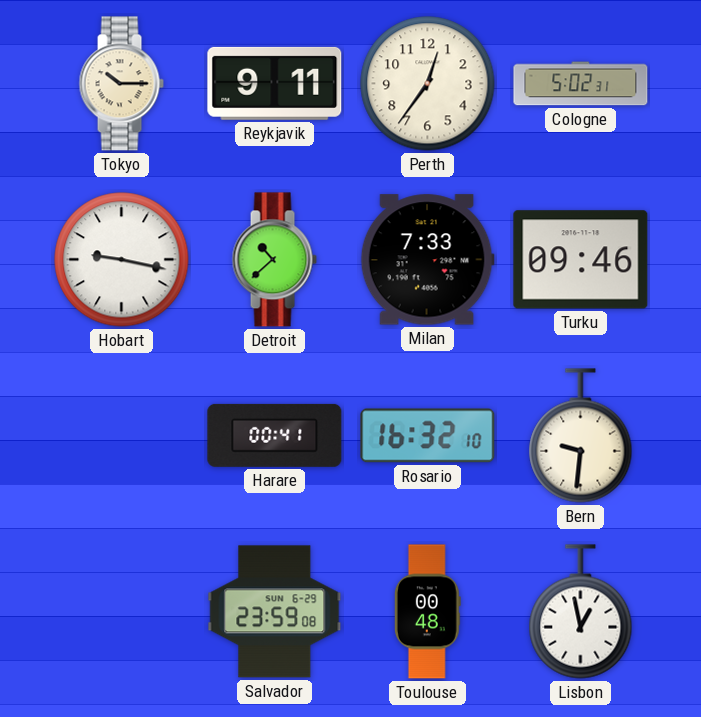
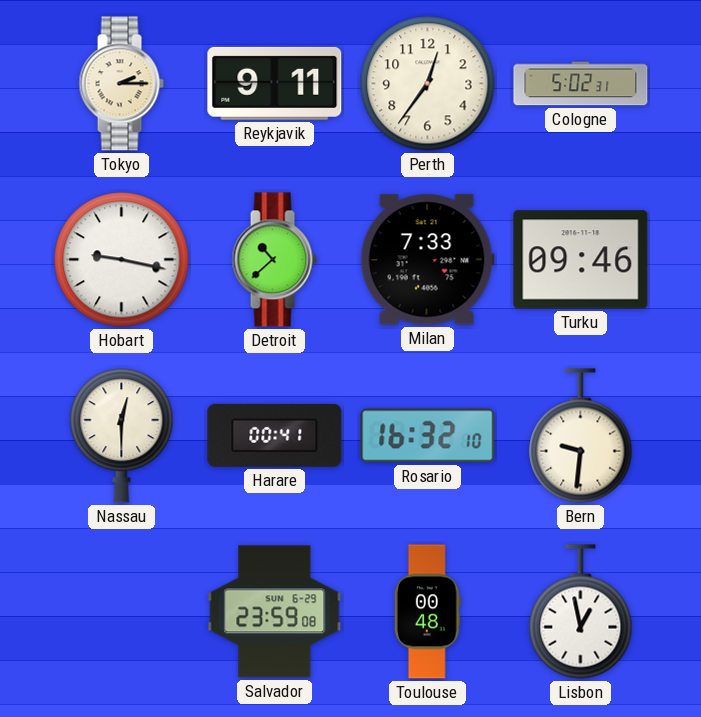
Tokyo: 10:15 -> 2:15
Nassau: none -> 12:30
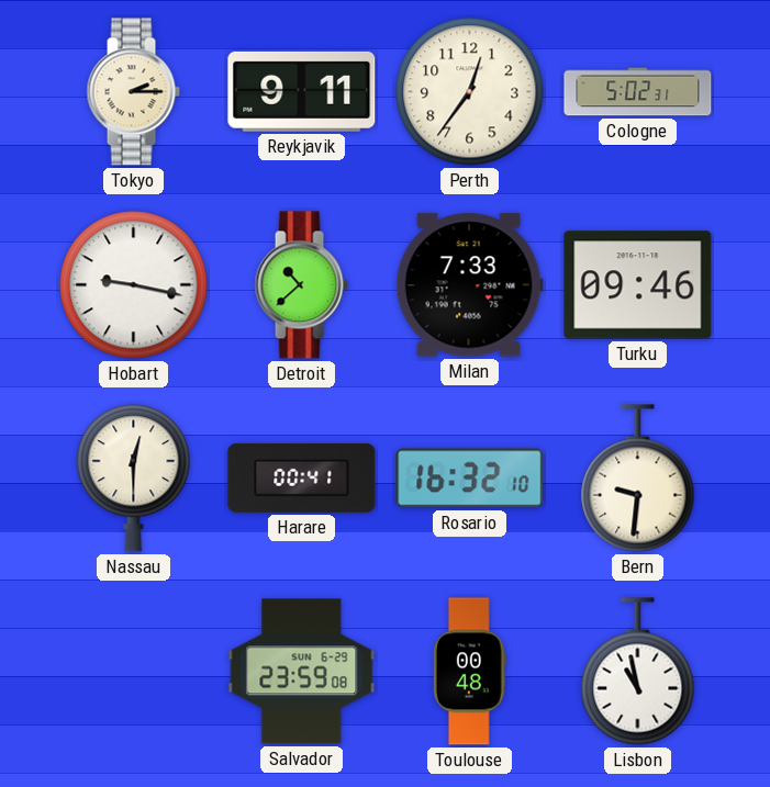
Lisbon: 12:58 -> 10:58
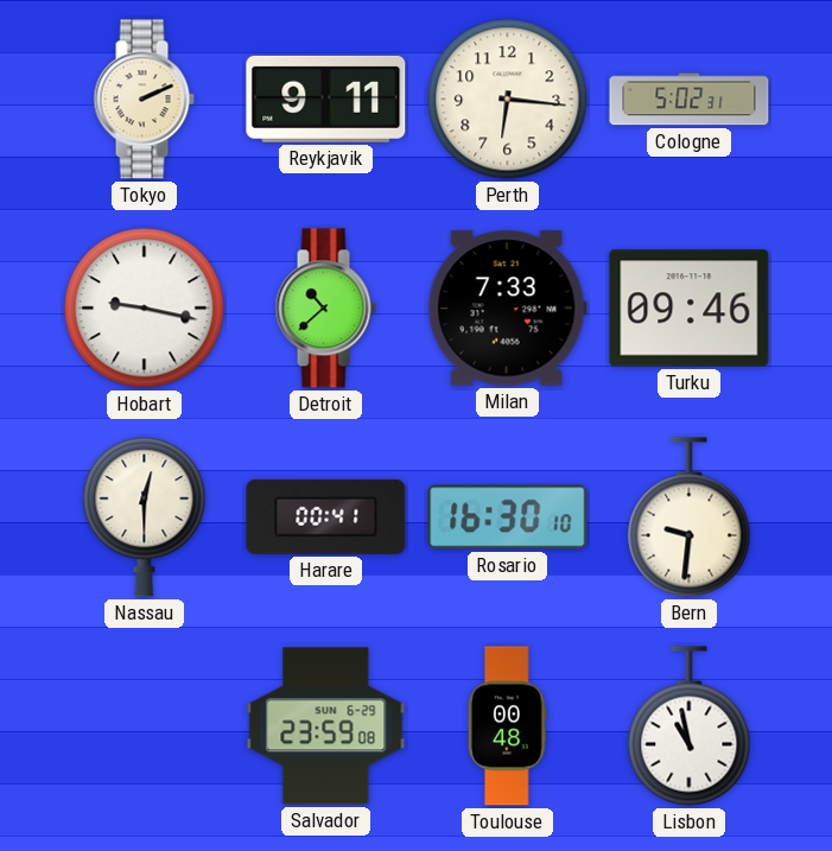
Tokyo: 2:15 -> 2:11
Perth: 12:36 -> 6:16
Rosario: 16:32 -> 16:30
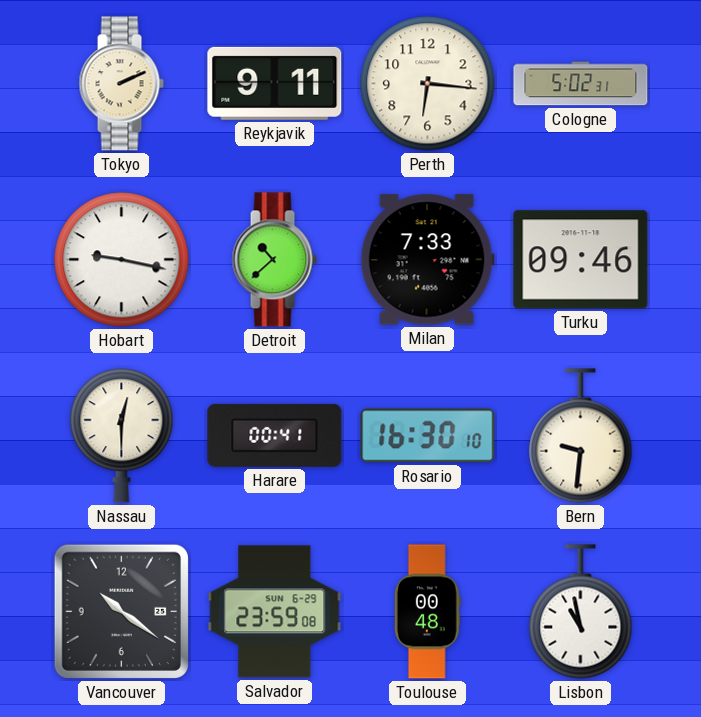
Vancouver: none -> 10:21
